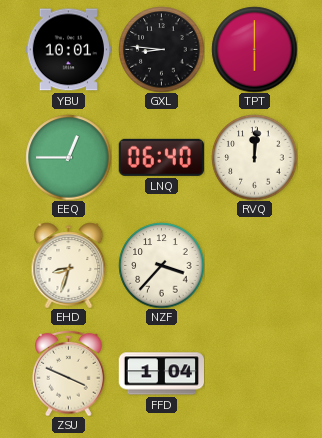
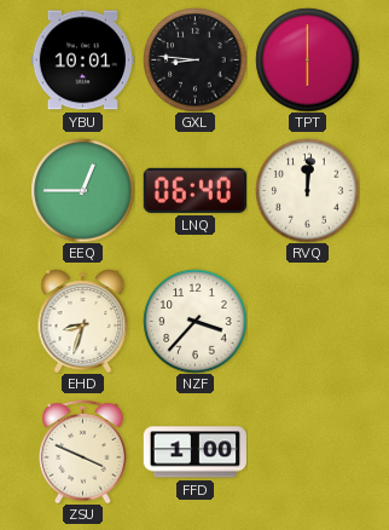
FFD: 1:04 -> 1:00
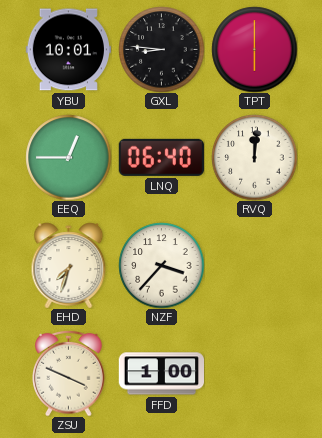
EHD: 8:33 -> 7:33
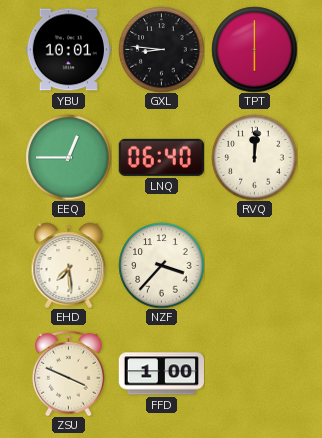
EHD: 7:33 -> 7:29
